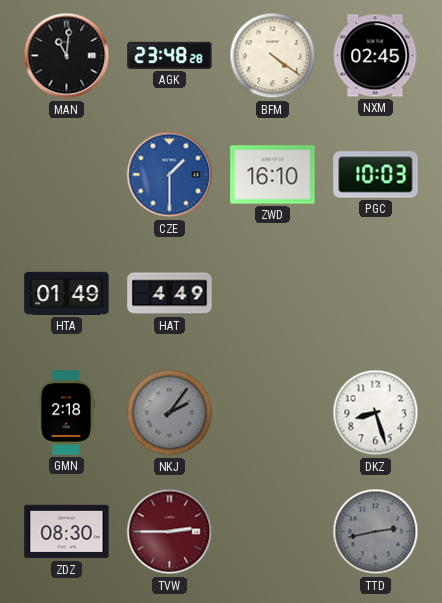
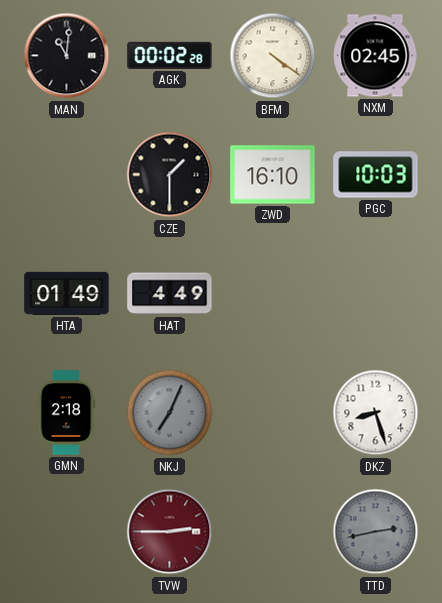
AGK: 23:48 -> 00:02
CZE dial: blue -> black
NKJ: 2:06 -> 7:04
ZDZ: 08:30 -> none
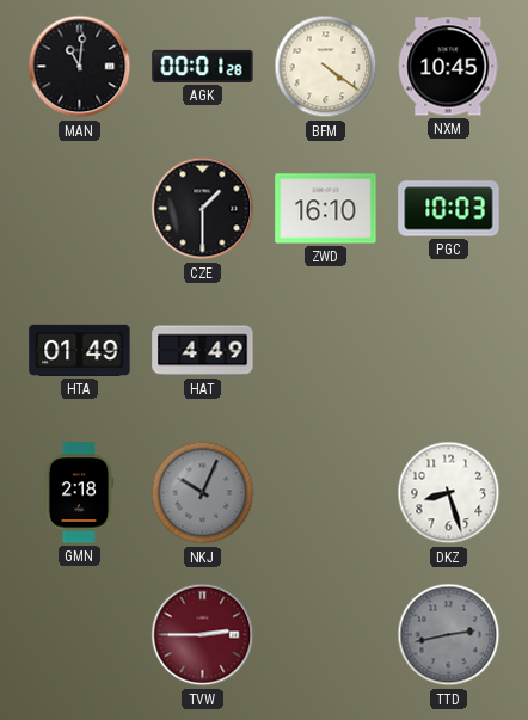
AGK: 00:02 -> 00:01
NXM: 02:45 -> 10:45
NKJ: 7:04 -> 10:04
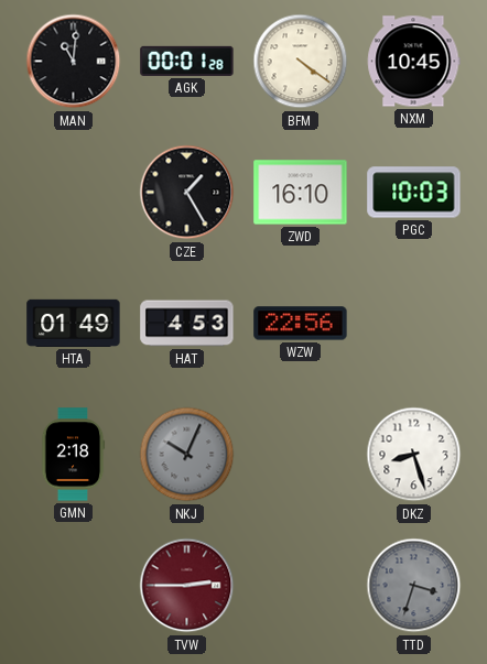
CZE: 1:30 -> 1:25
HAT: 4:49 -> 4:53
WZW: none -> 22:56
TTD: 2:43 -> 3:33
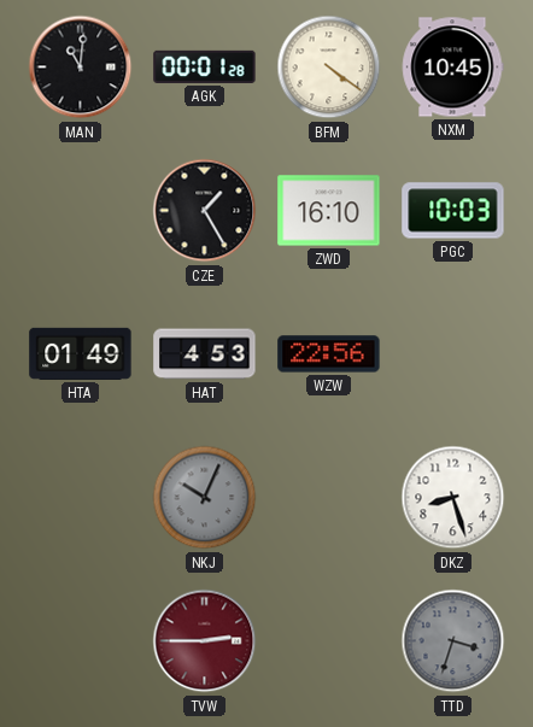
GMN: 2:18 -> none
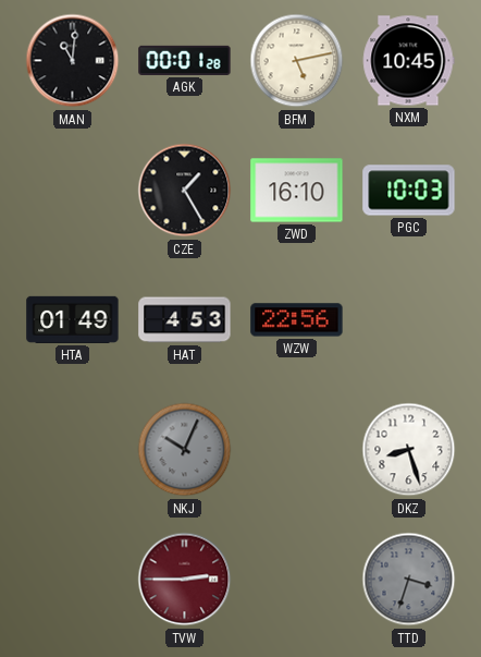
BFM: 4:21 -> 5:13
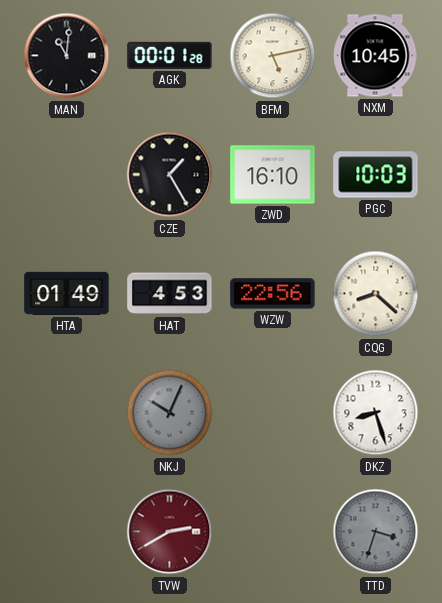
CQG: none -> 8:22
TVW: 2:45 -> 2:40
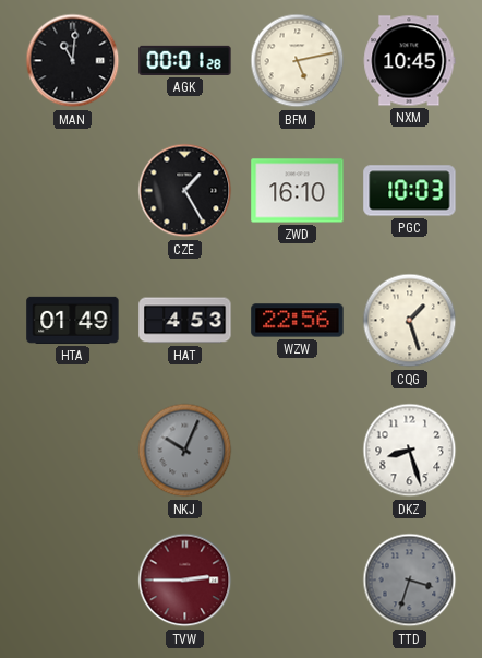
CQG: 8:22 -> 1:27
TVW: 2:40 -> 2:45
